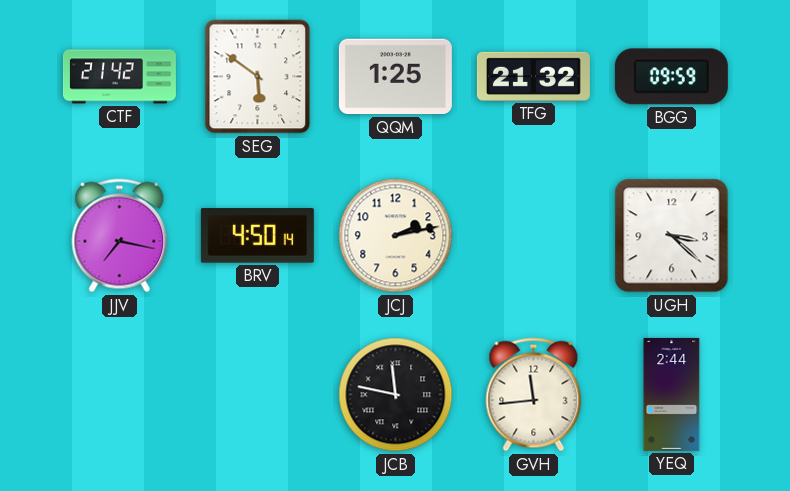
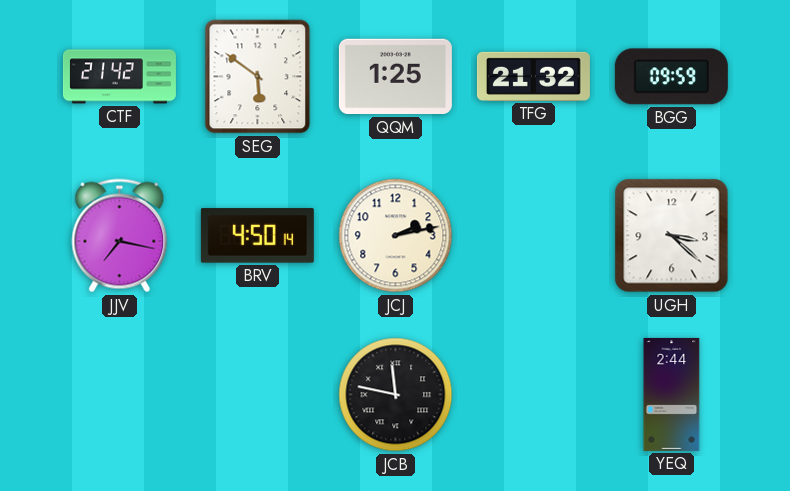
GVH: 11:44 -> none
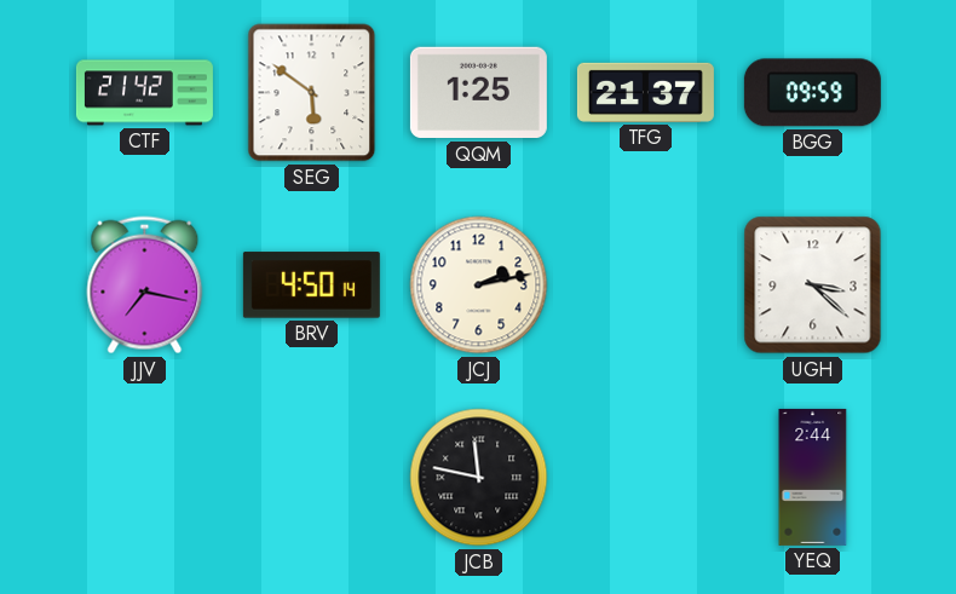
TFG: 21:32 -> 21:37
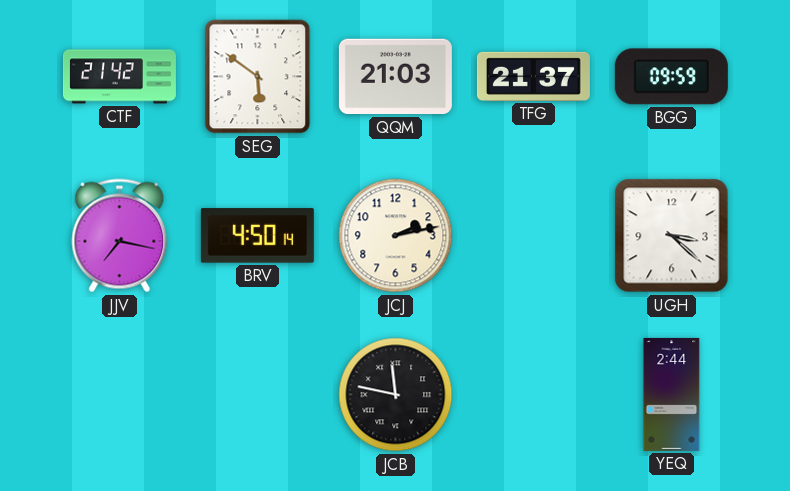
QQM: 1:25 -> 21:03
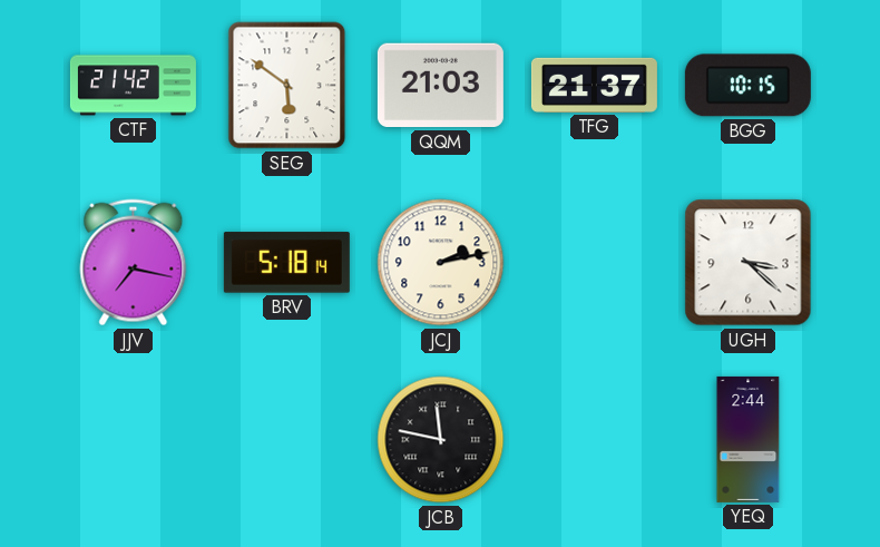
BGG: 09:59 -> 10:15
BRV: 4:50 -> 5:18
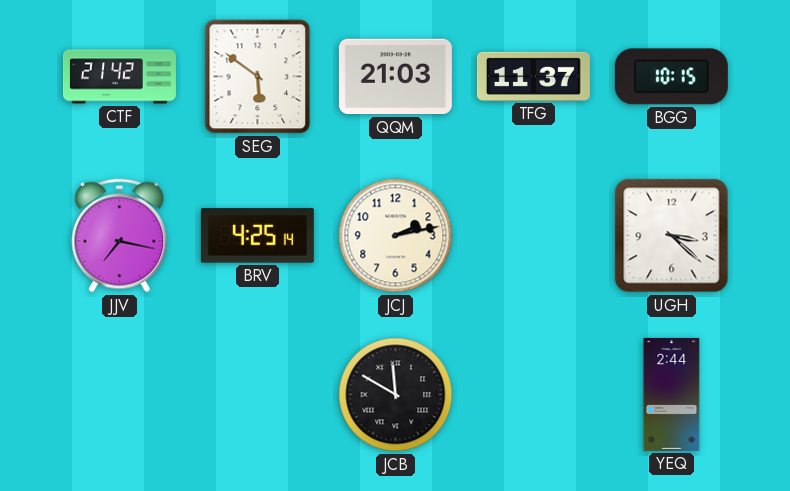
TFG: 21:37 -> 11:37
BRV: 5:18 -> 4:25
JCB: 11:47 -> 11:50
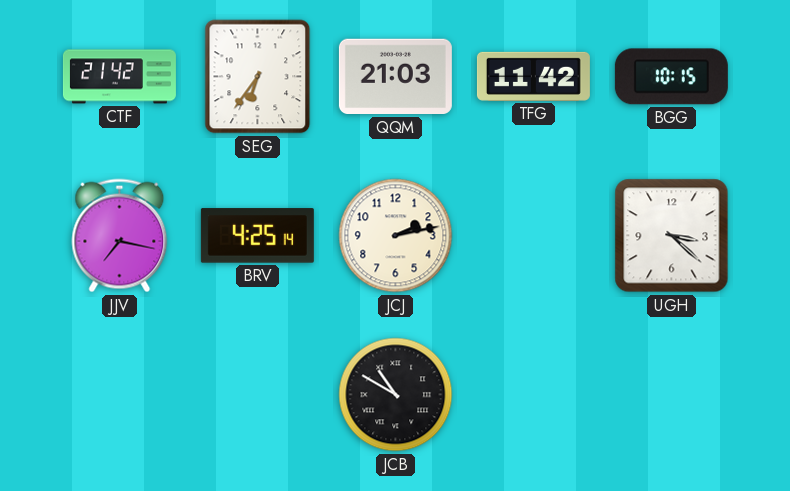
SEG: 5:51 -> 6:36
TFG: 11:37 -> 11:42
JCB: 11:50 -> 10:50
YEQ: 2:44 -> none
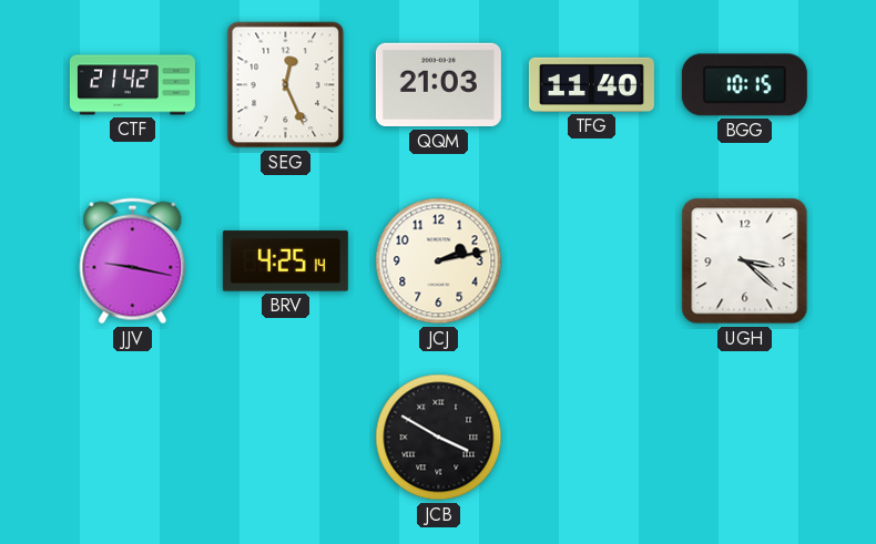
SEG: 6:36 -> 12:26
TFG: 11:42 -> 11:40
JJV: 7:17 -> 9:17
JCB: 10:50 -> 3:50
